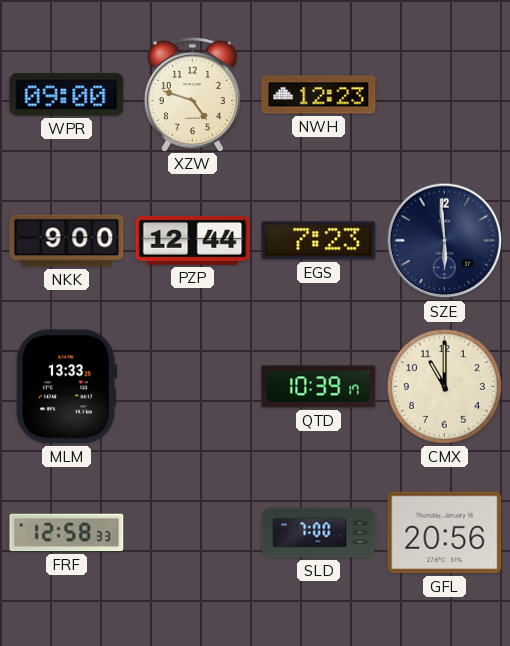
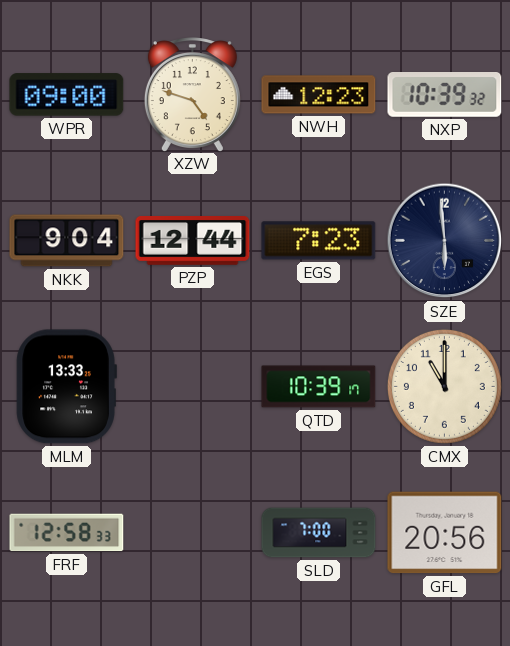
NXP: none -> 10:39
NKK: 9:00 -> 9:04
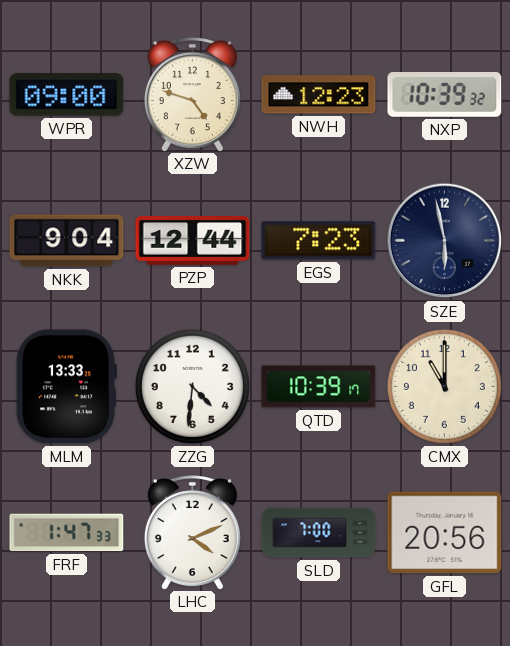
SZE: 5:59 -> 5:58
ZZG: none -> 4:31
FRF: 12:58 -> 1:47
LHC: none -> 4:11
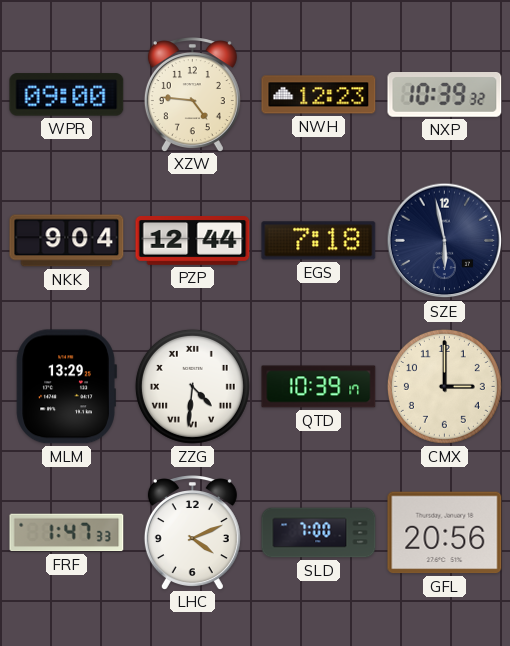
XZW: 4:48 -> 4:46
EGS: 7:23 -> 7:18
MLM: 13:33 -> 13:29
ZZG numerals: Arabic -> Roman
CMX: 11:00 -> 3:00
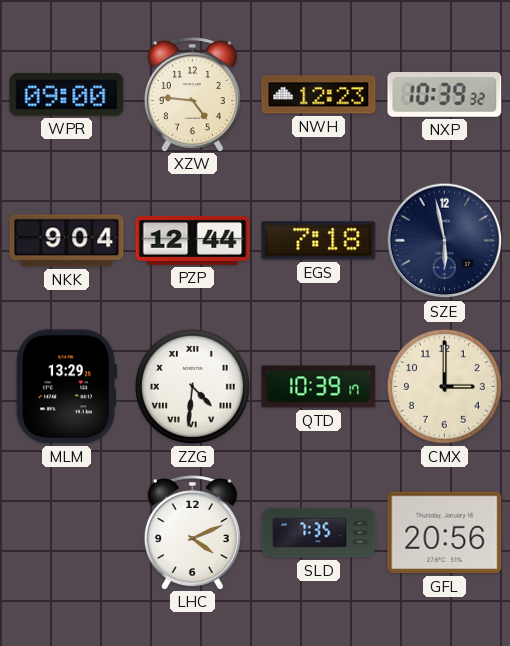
FRF: 1:47 -> none
SLD: 7:00 -> 7:35
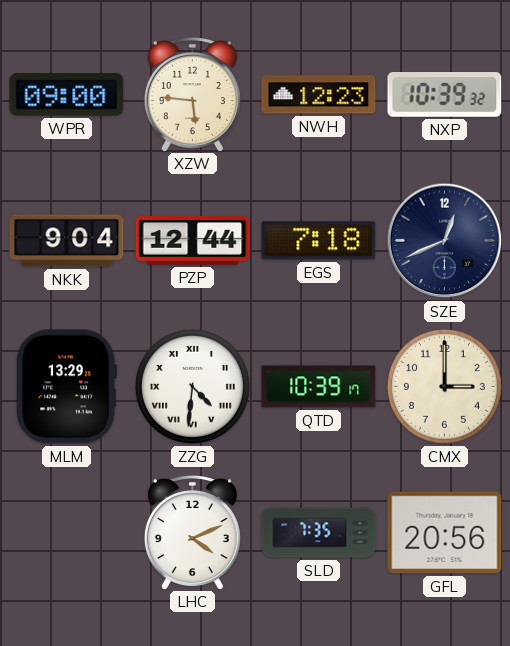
XZW: 4:46 -> 5:46
SZE: 5:58 -> 12:41
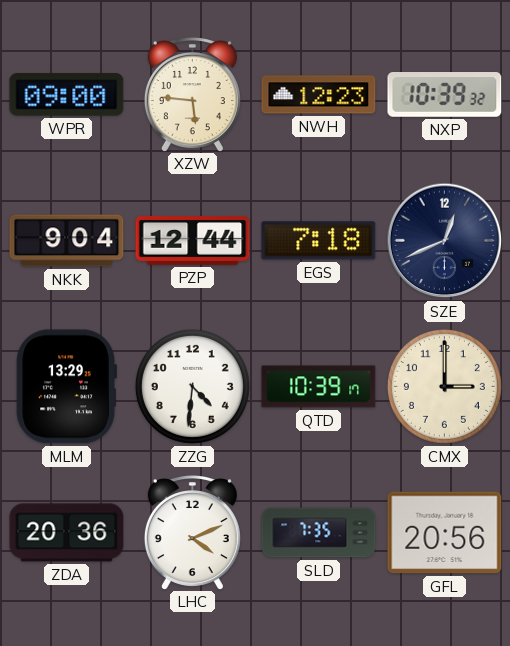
ZZG numerals: Roman -> Arabic
ZDA: none -> 20:36
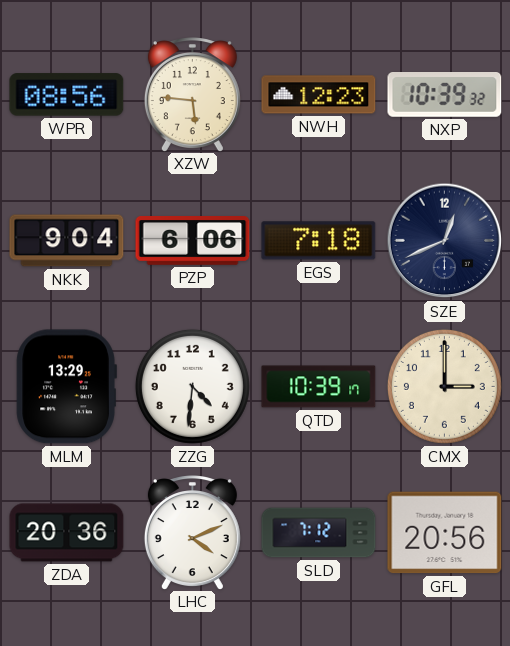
WPR: 09:00 -> 08:56
PZP: 12:44 -> 6:06
SLD: 7:35 -> 7:12
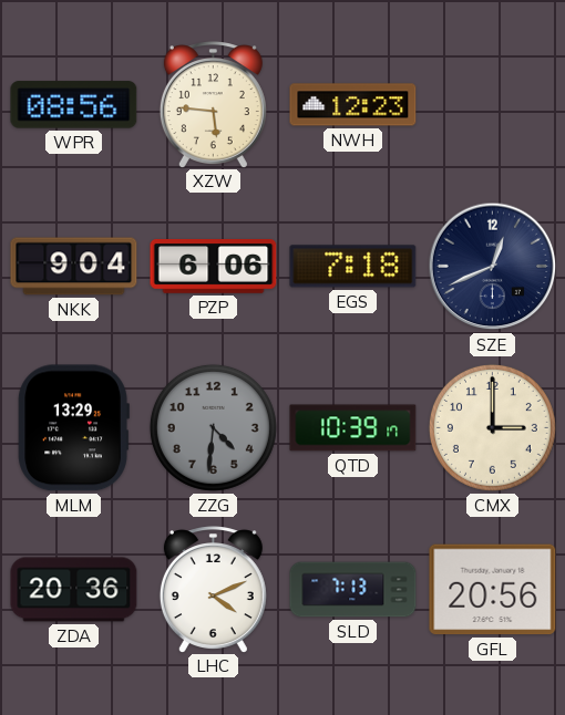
NXP: 10:39 -> none
ZZG dial: white -> grey
SLD: 7:12 -> 7:13
